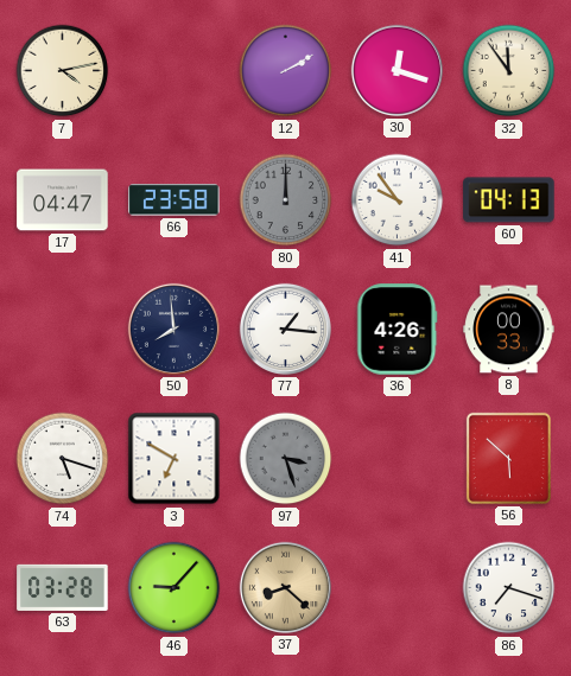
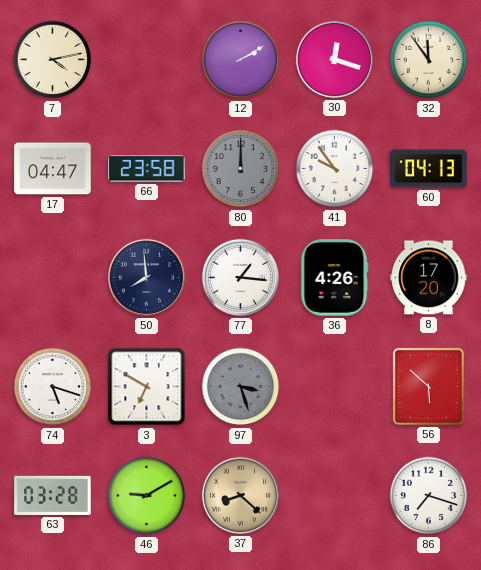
8: 00:33 -> 17:20
46: 9:07 -> 9:10
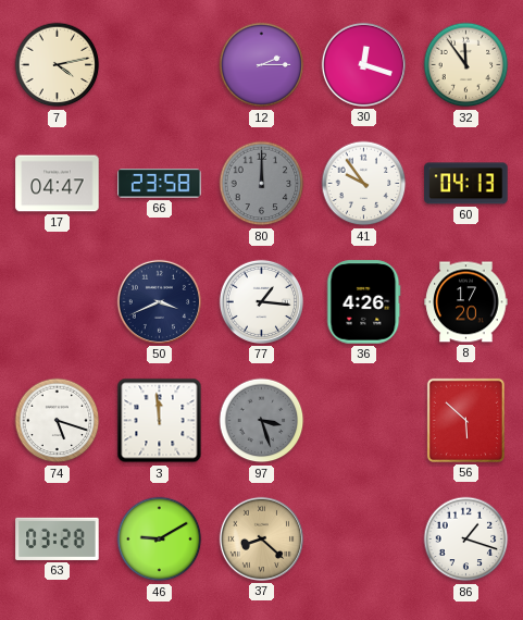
12: 2:10 -> 2:15
50: 7:59 -> 3:41
3: 6:50 -> 11:59
86: 7:18 -> 1:18
